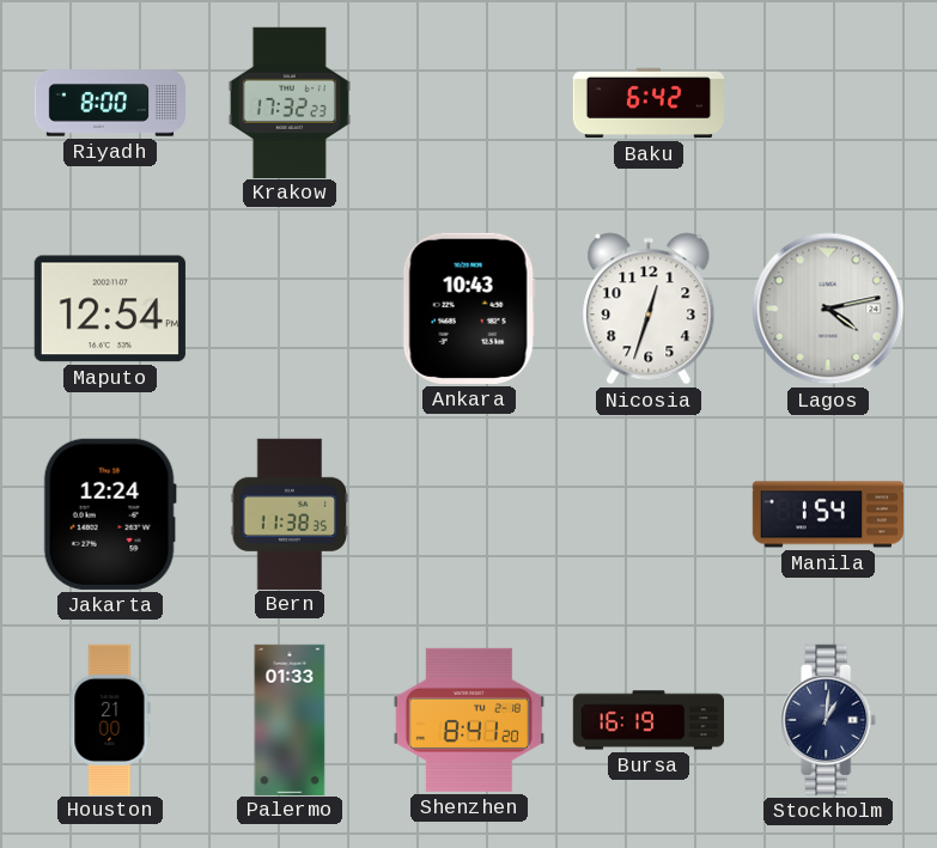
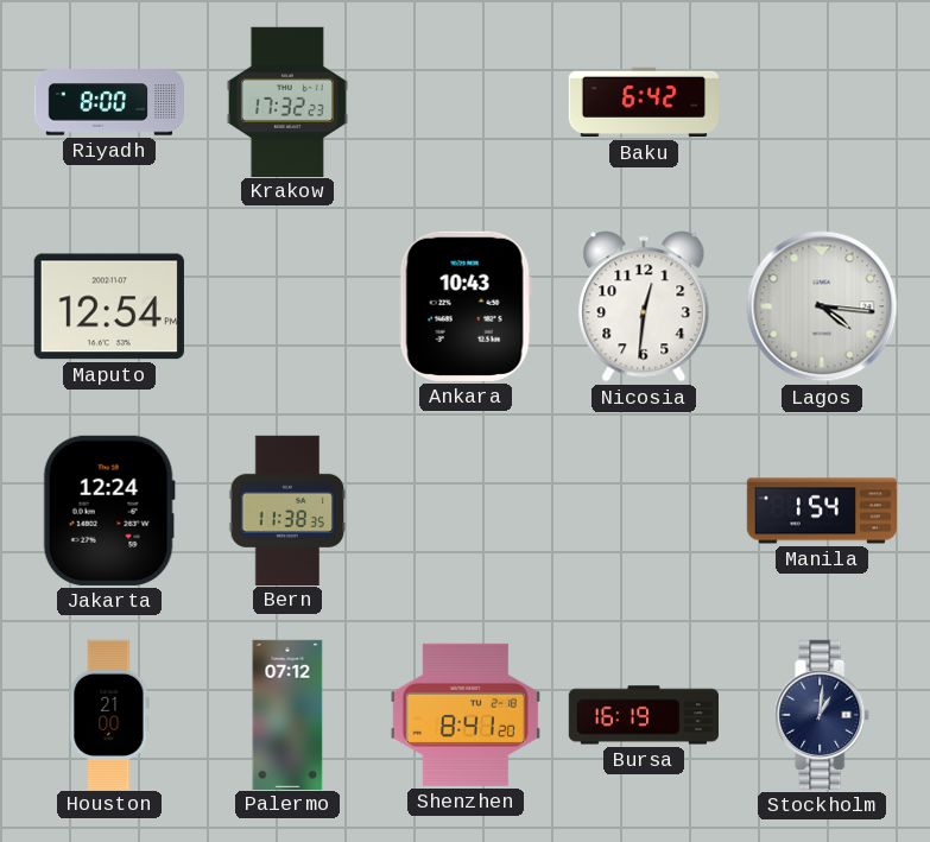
Nicosia: 12:33 -> 12:31
Lagos: 4:13 -> 4:16
Palermo: 01:33 -> 07:12
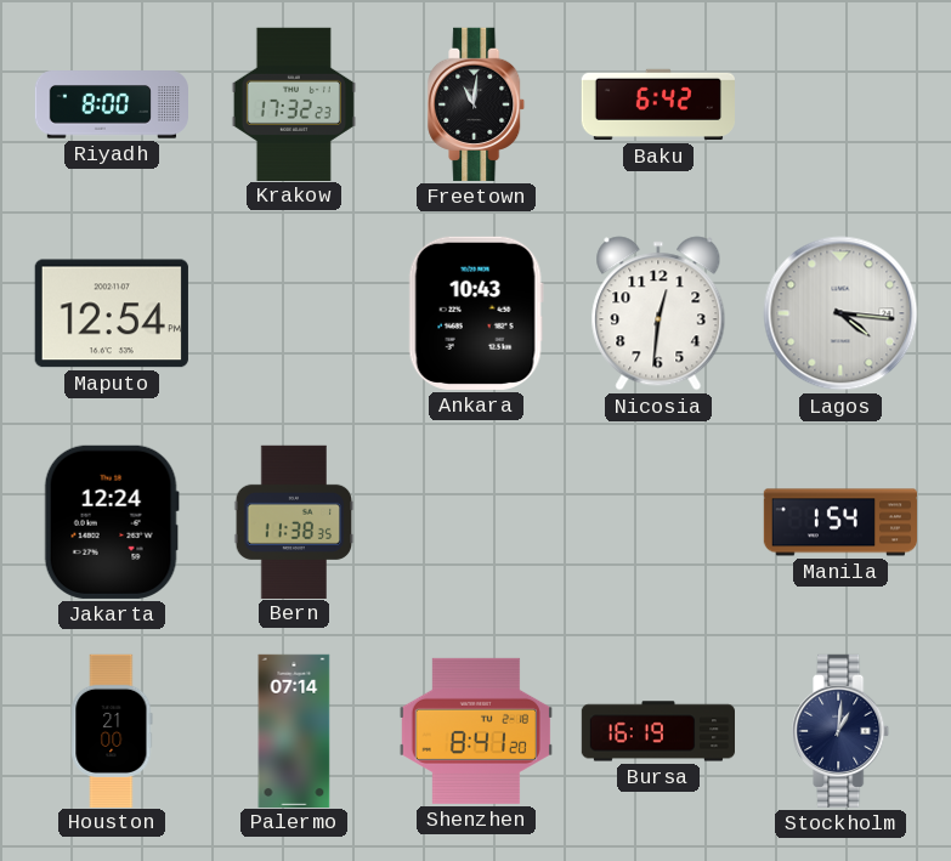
Freetown: none -> 11:01
Palermo: 07:12 -> 07:14
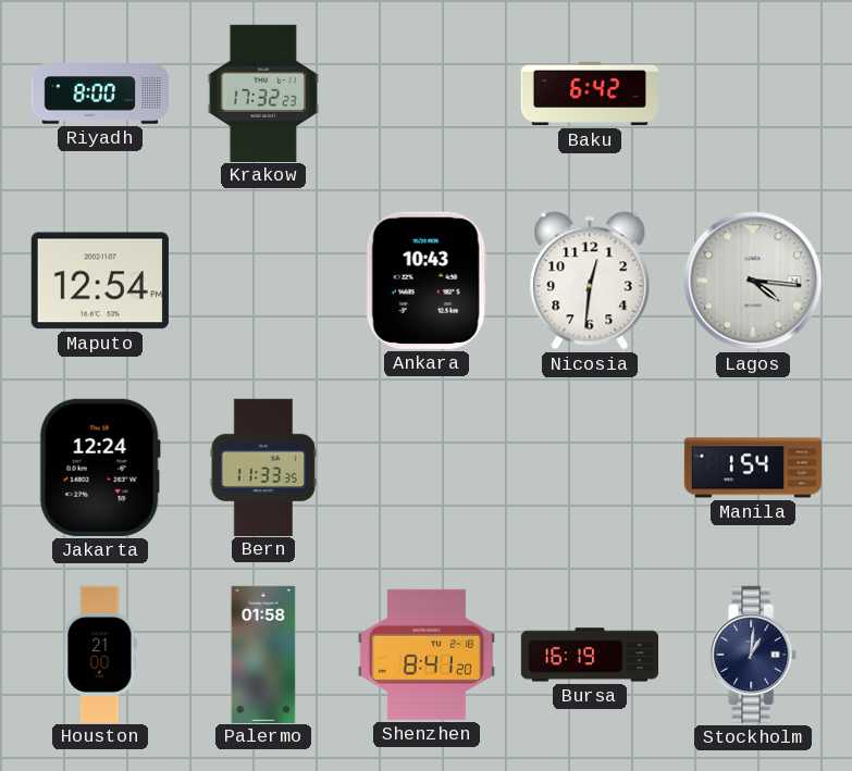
Freetown: 11:01 -> none
Bern: 11:38 -> 11:33
Palermo: 07:14 -> 01:58
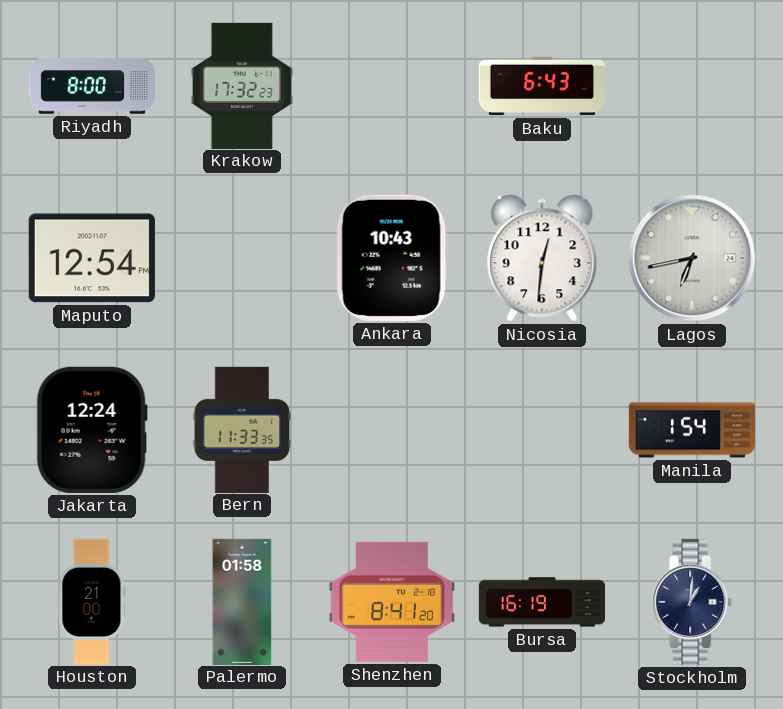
Baku: 6:42 -> 6:43
Lagos: 4:16 -> 6:43
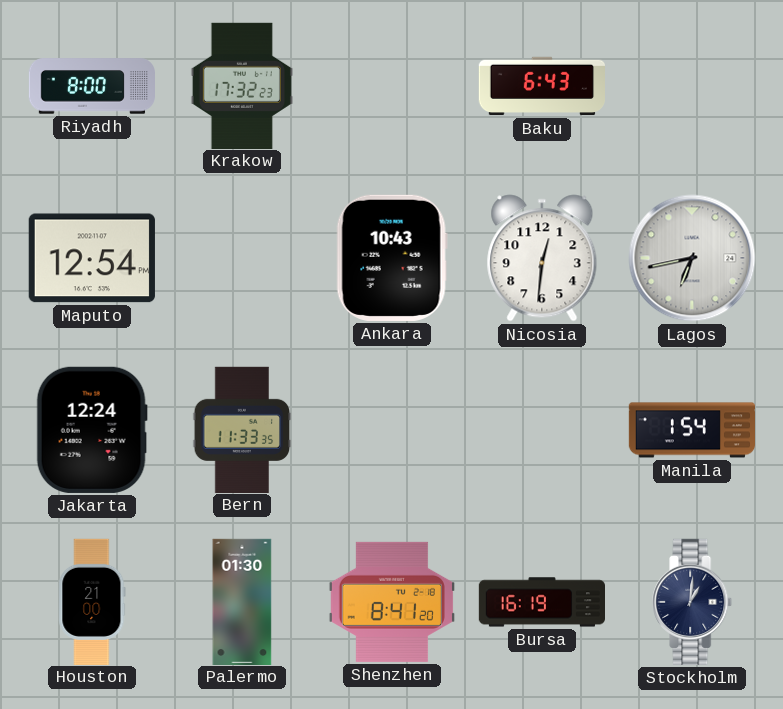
Palermo: 01:58 -> 01:30
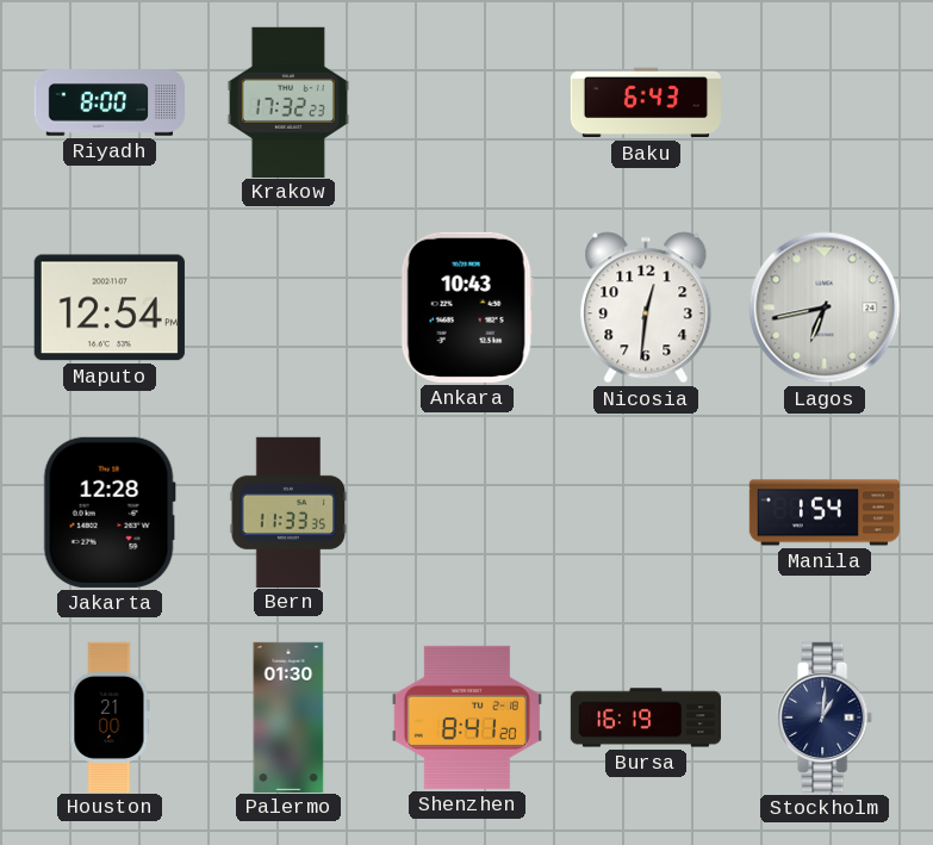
Jakarta: 12:24 -> 12:28
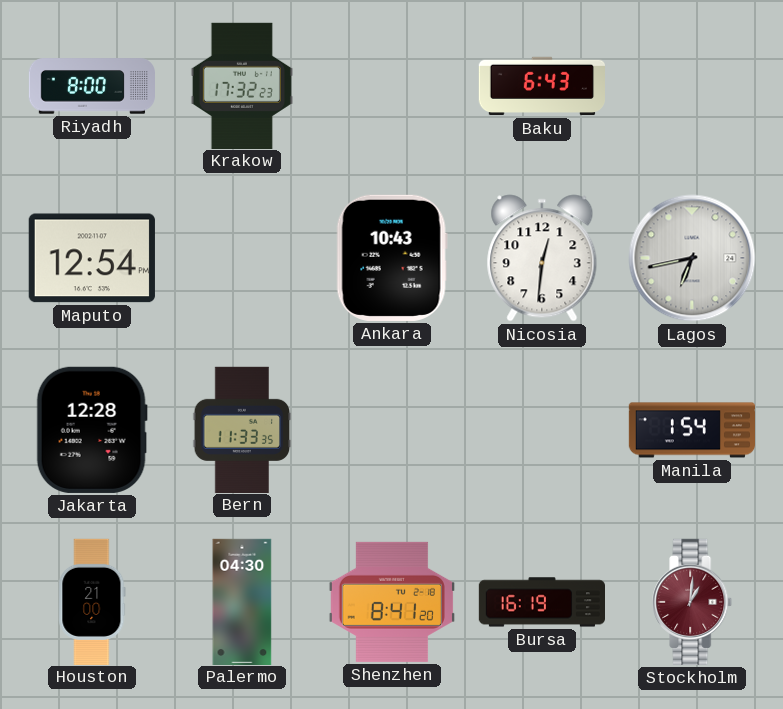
Palermo: 01:30 -> 04:30
Stockholm dial: navy -> burgundy
